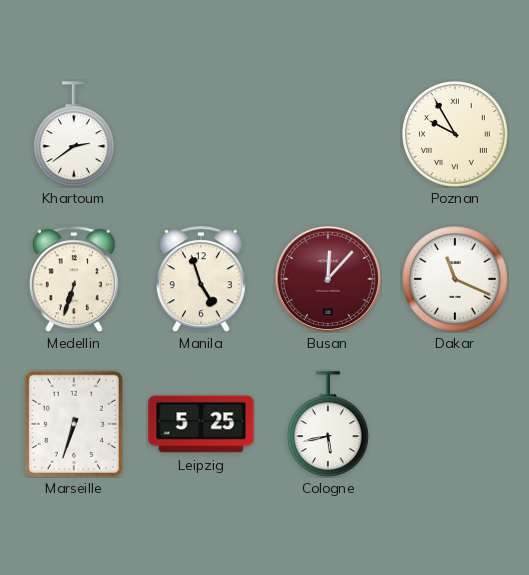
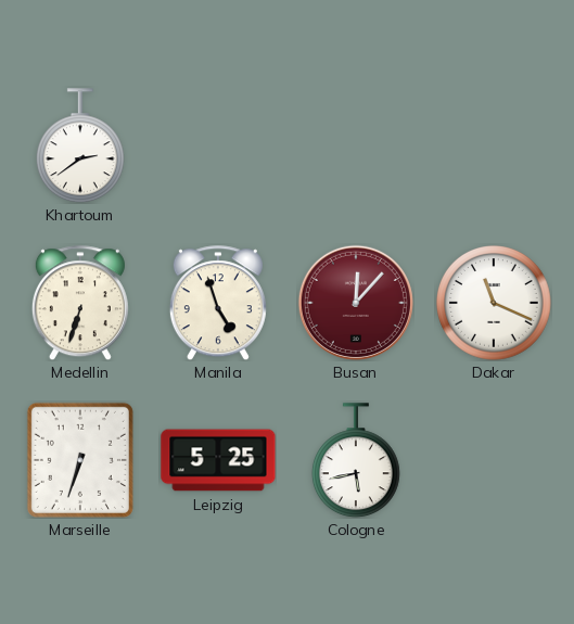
Poznan: 9:55 -> none
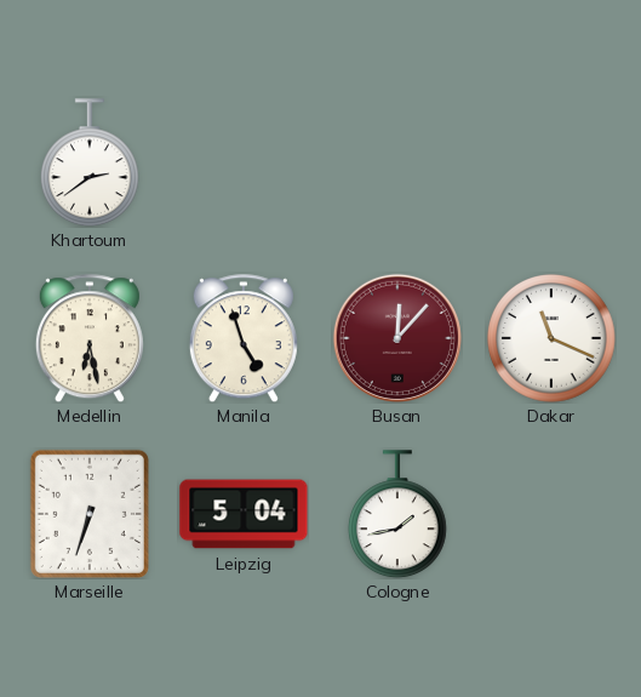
Medellin: 6:33 -> 6:28
Leipzig: 5:25 -> 5:04
Cologne: 5:43 -> 1:43
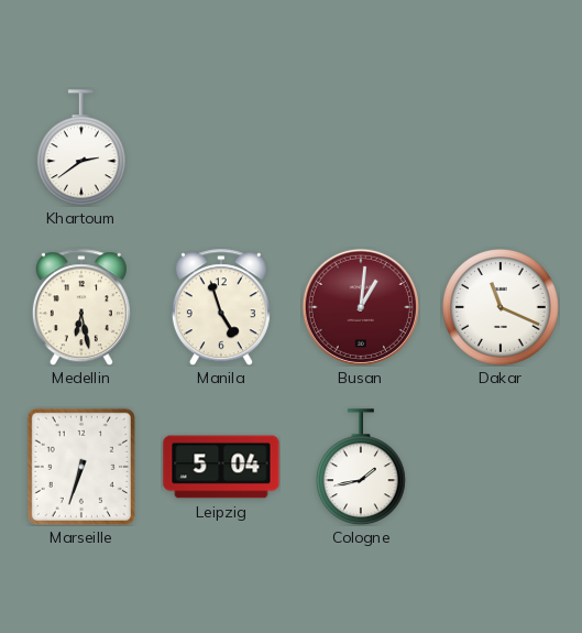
Busan: 12:07 -> 1:01
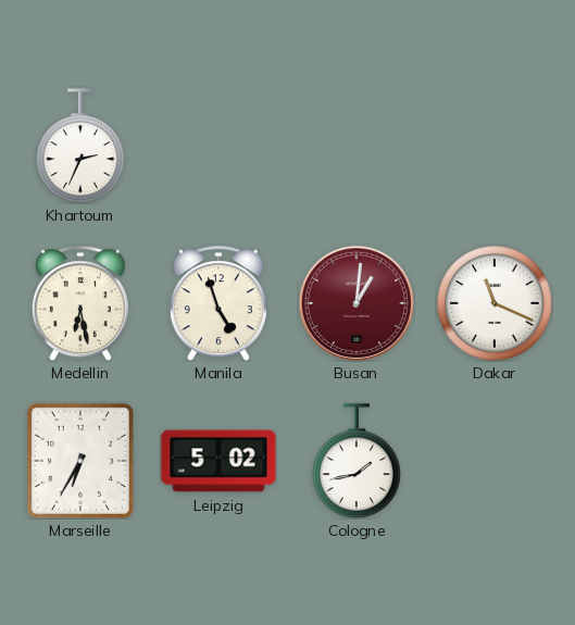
Khartoum: 2:39 -> 2:34
Marseille: 6:33 -> 6:35
Leipzig: 5:04 -> 5:02
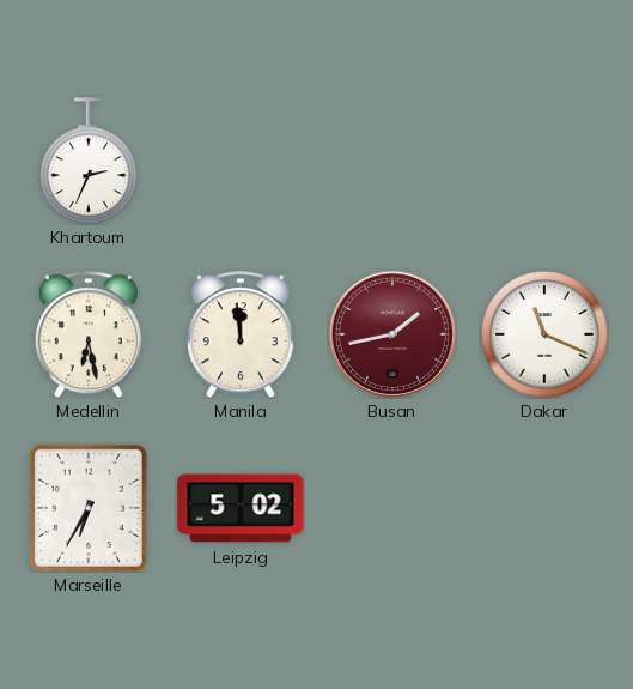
Manila: 4:57 -> 11:59
Busan: 1:01 -> 1:43
Cologne: 1:43 -> none
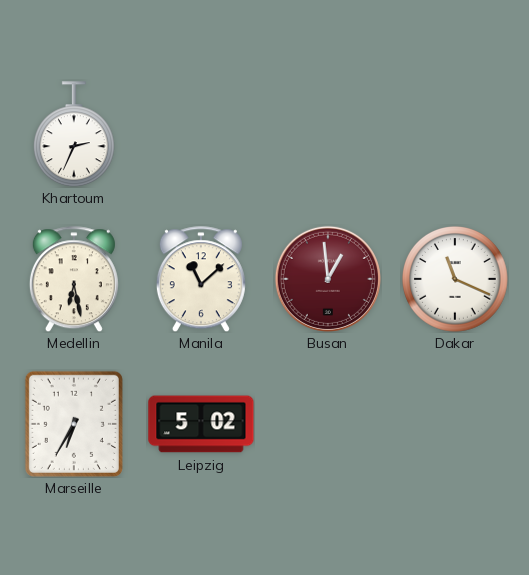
Manila: 11:59 -> 11:08
Busan: 1:43 -> 12:59
